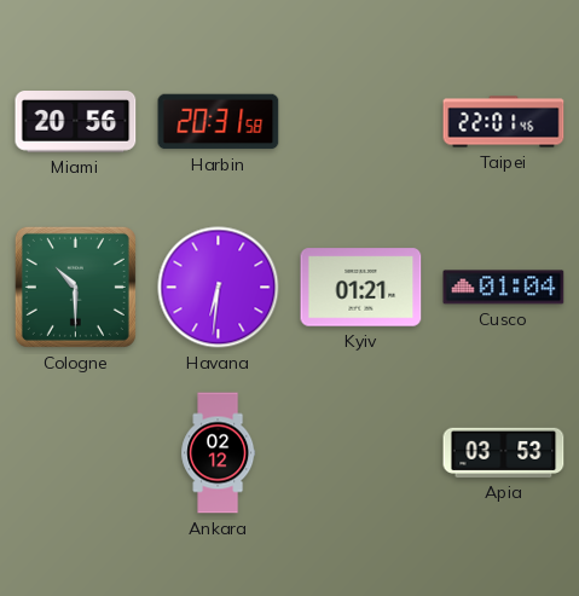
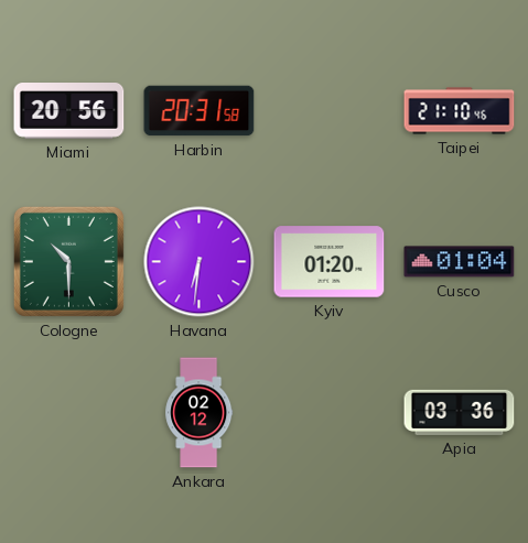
Taipei: 22:01 -> 21:10
Kyiv: 01:21 -> 01:20
Apia: 03:53 -> 03:36
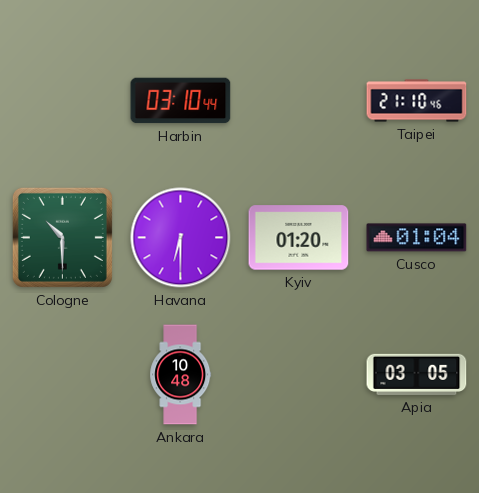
Miami: 20:56 -> none
Harbin: 20:31 -> 03:10
Havana: 6:31 -> 6:30
Ankara: 02:12 -> 10:48
Apia: 03:36 -> 03:05
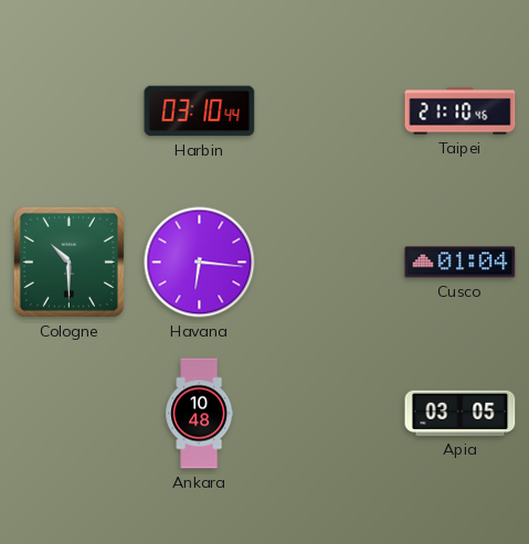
Havana: 6:30 -> 6:16
Kyiv: 01:20 -> none
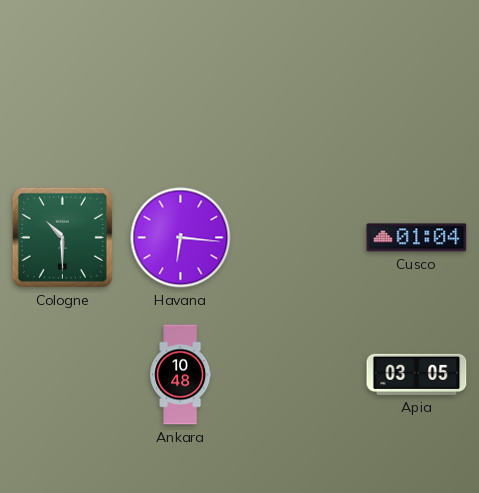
Harbin: 03:10 -> none
Taipei: 21:10 -> none
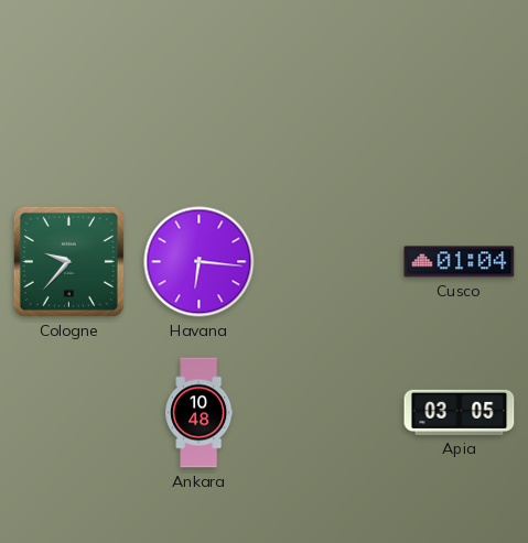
Cologne: 10:30 -> 9:37
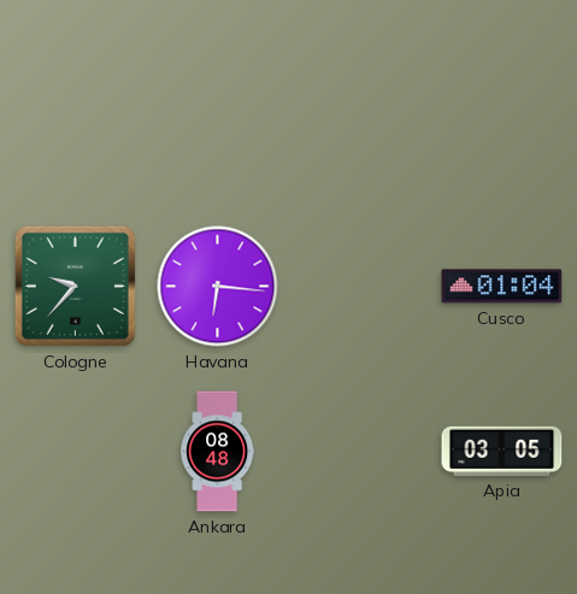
Ankara: 10:48 -> 08:48
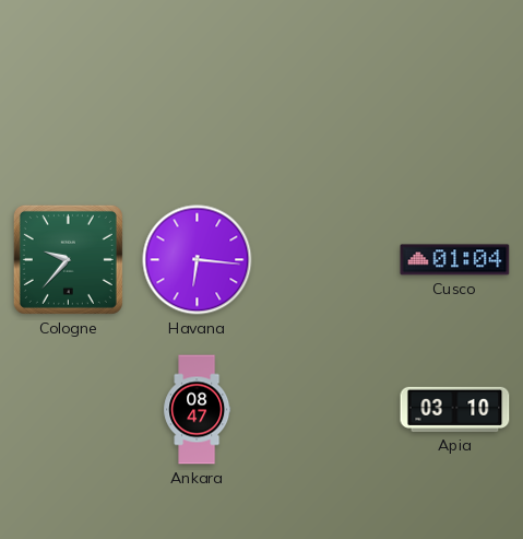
Ankara: 08:48 -> 08:47
Apia: 03:05 -> 03:10
